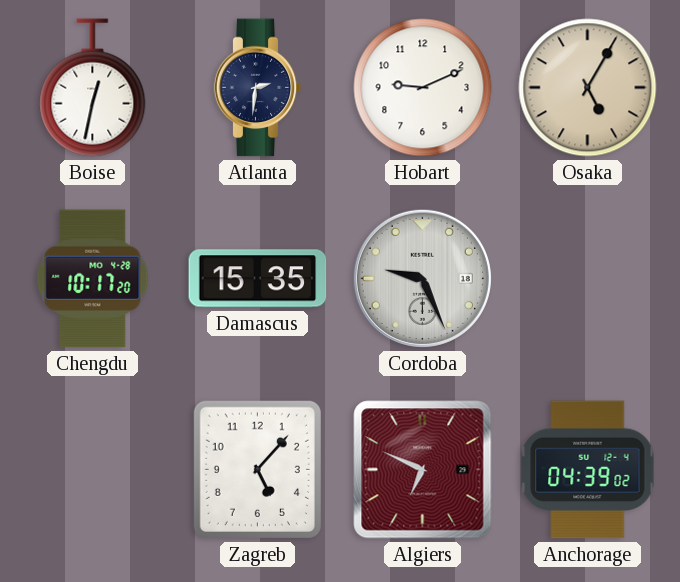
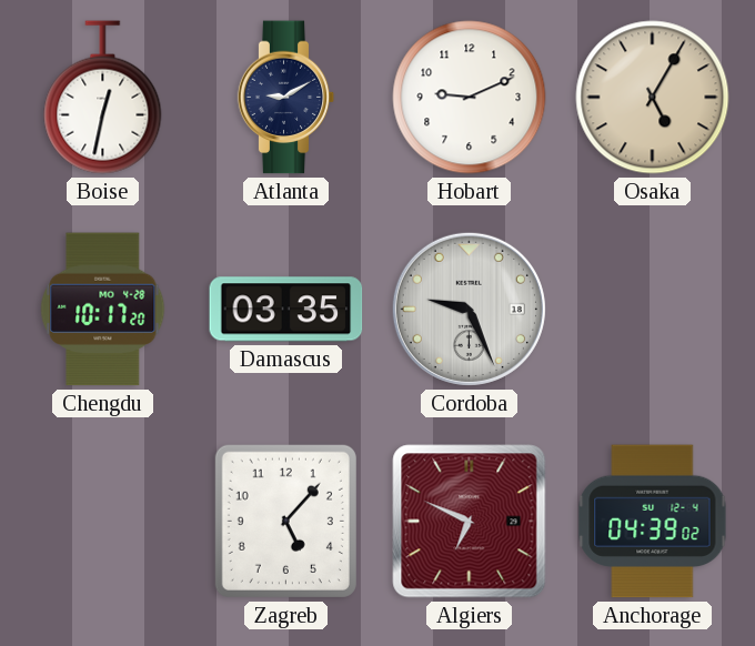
Atlanta: 2:31 -> 9:10
Damascus: 15:35 -> 03:35
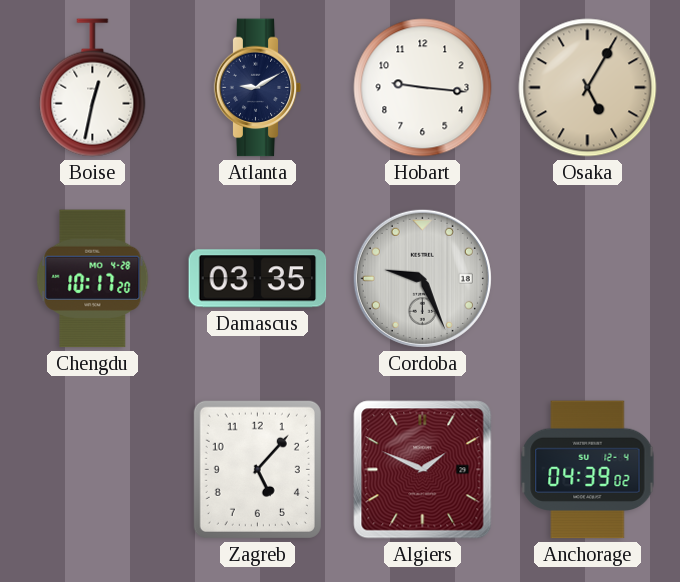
Hobart: 9:11 -> 9:16
Algiers: 6:49 -> 1:49
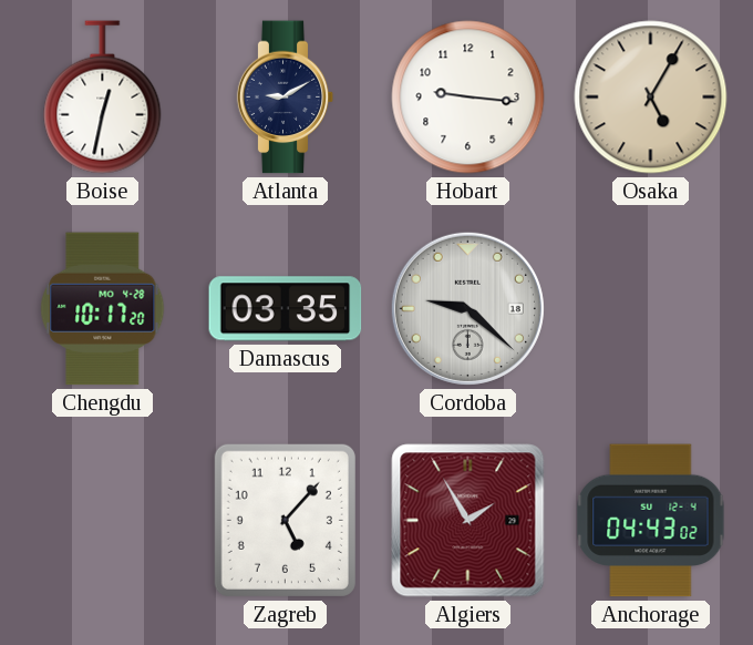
Cordoba: 9:26 -> 9:22
Algiers: 1:49 -> 1:55
Anchorage: 04:39 -> 04:43
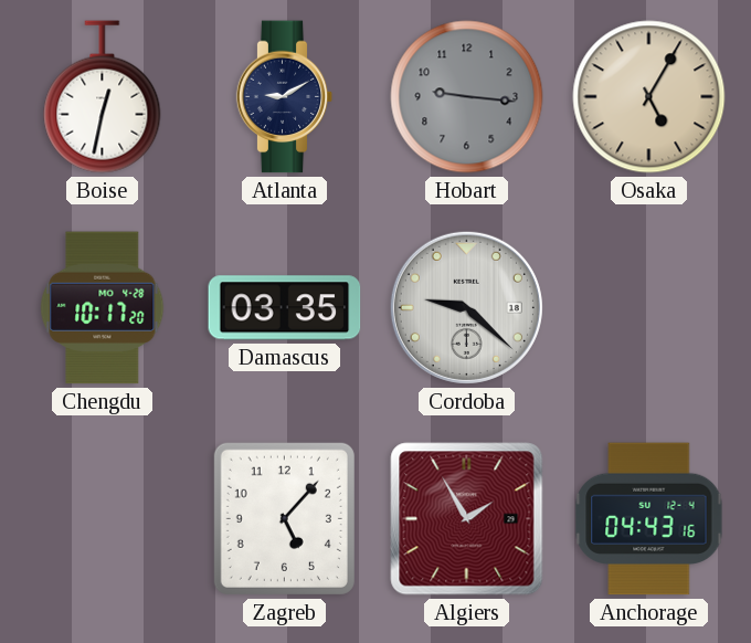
Hobart dial: white -> grey
Anchorage: 04:43:02 -> 04:43:16
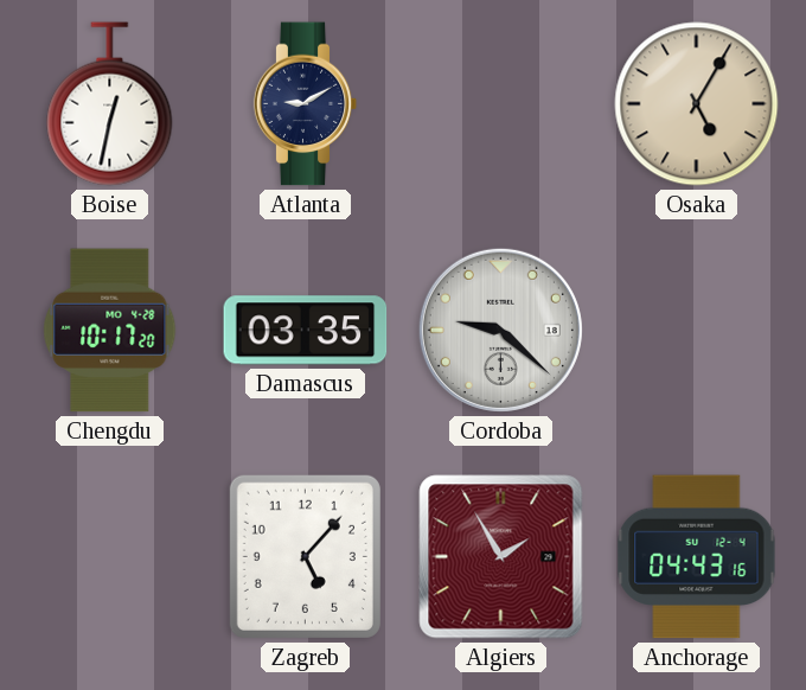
Hobart: 9:16 -> none
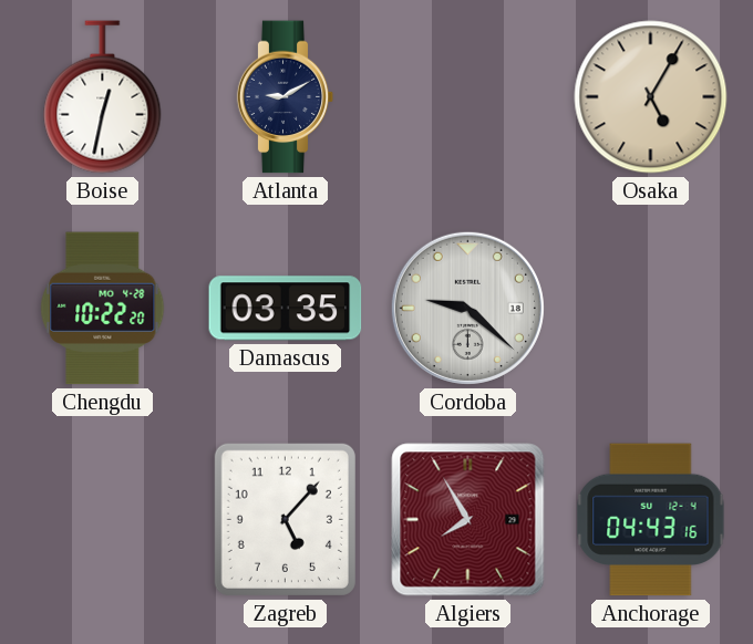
Chengdu: 10:17 -> 10:22
Algiers: 1:55 -> 7:55
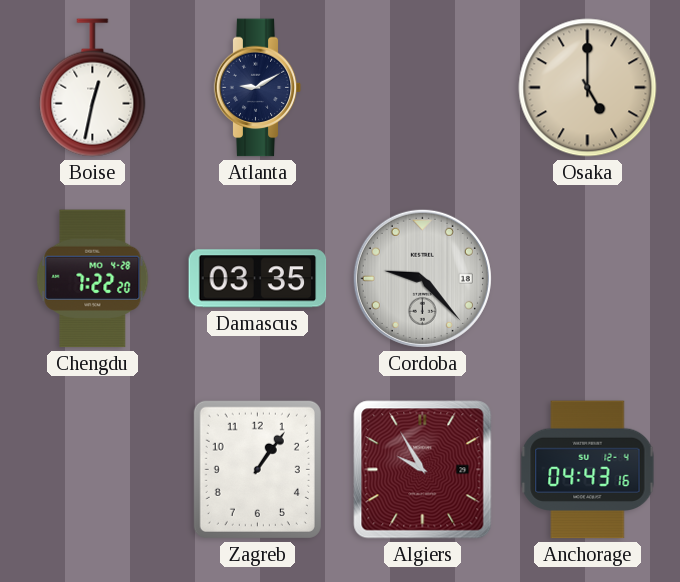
Osaka: 5:05 -> 5:00
Chengdu: 10:22 -> 7:22
Cordoba: 9:22 -> 9:23
Zagreb: 5:07 -> 1:06
Algiers: 7:55 -> 9:55
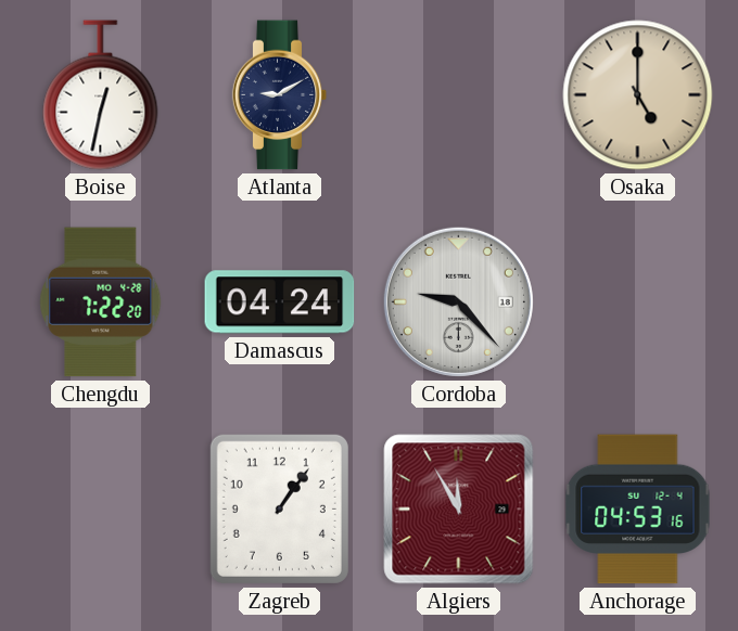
Damascus: 03:35 -> 04:24
Algiers: 9:55 -> 11:55
Anchorage: 04:43 -> 04:53
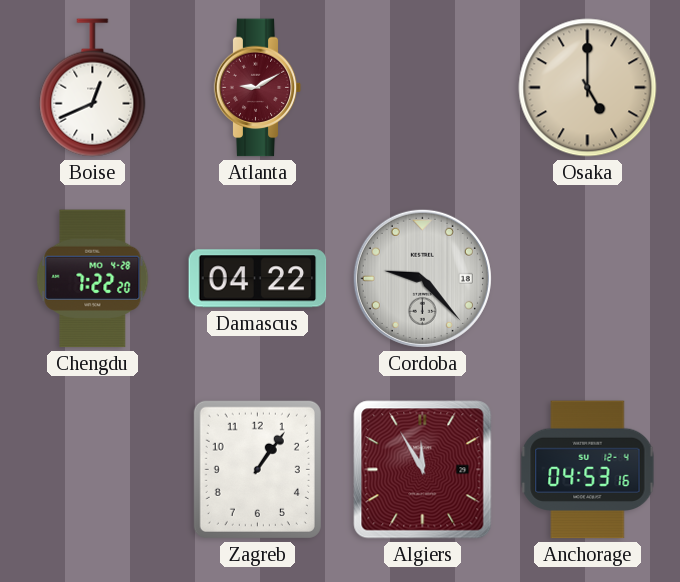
Boise: 12:32 -> 12:41
Atlanta dial: navy -> burgundy
Damascus: 04:24 -> 04:22
